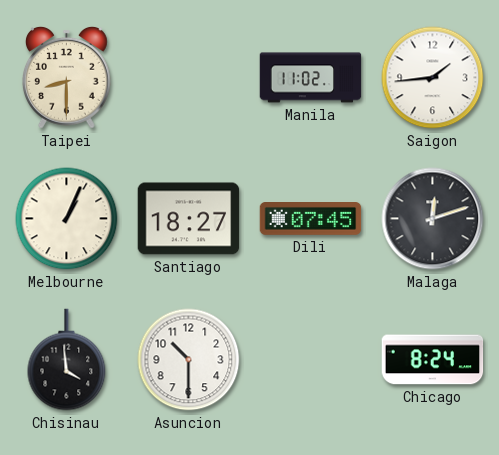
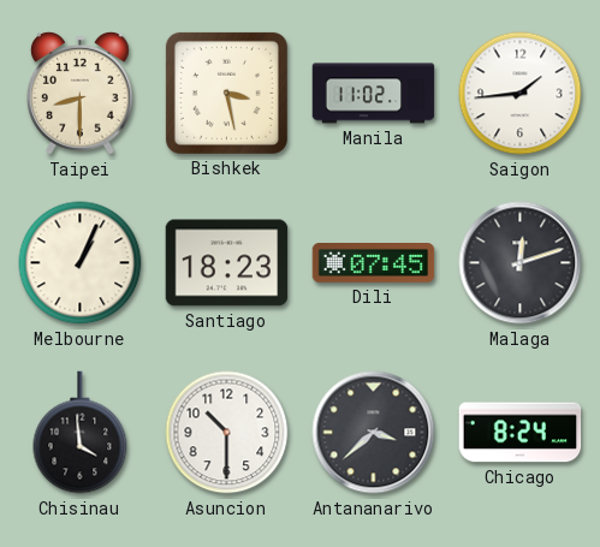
Bishkek: none -> 3:28
Santiago: 18:27 -> 18:23
Antananarivo: none -> 3:38
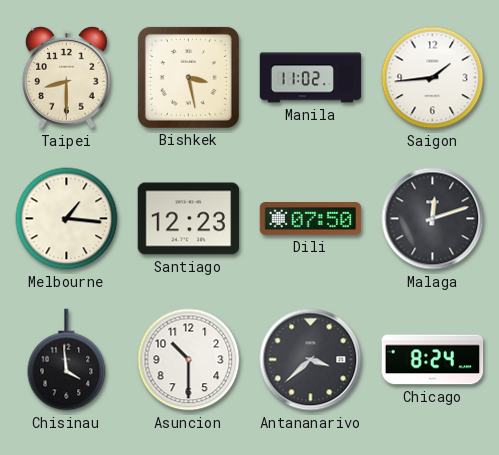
Melbourne: 1:04 -> 1:16
Santiago: 18:23 -> 12:23
Dili: 07:45 -> 07:50
